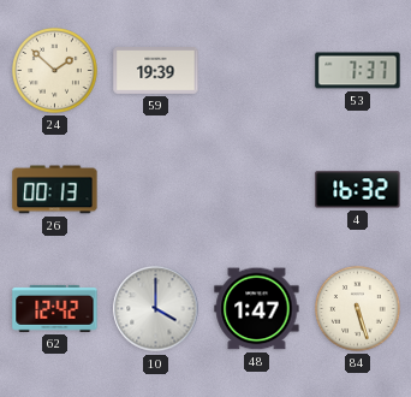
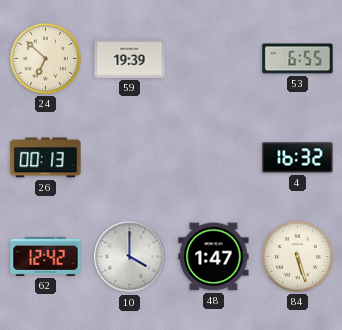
24: 1:52 -> 6:52
53: 7:37 -> 6:55
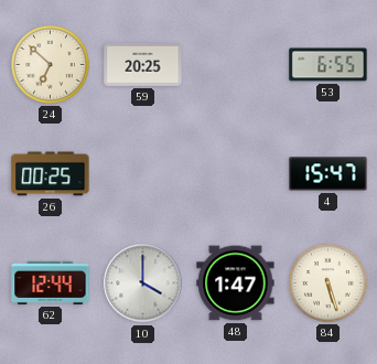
59: 19:39 -> 20:25
26: 00:13 -> 00:25
4: 16:32 -> 15:47
62: 12:42 -> 12:44
